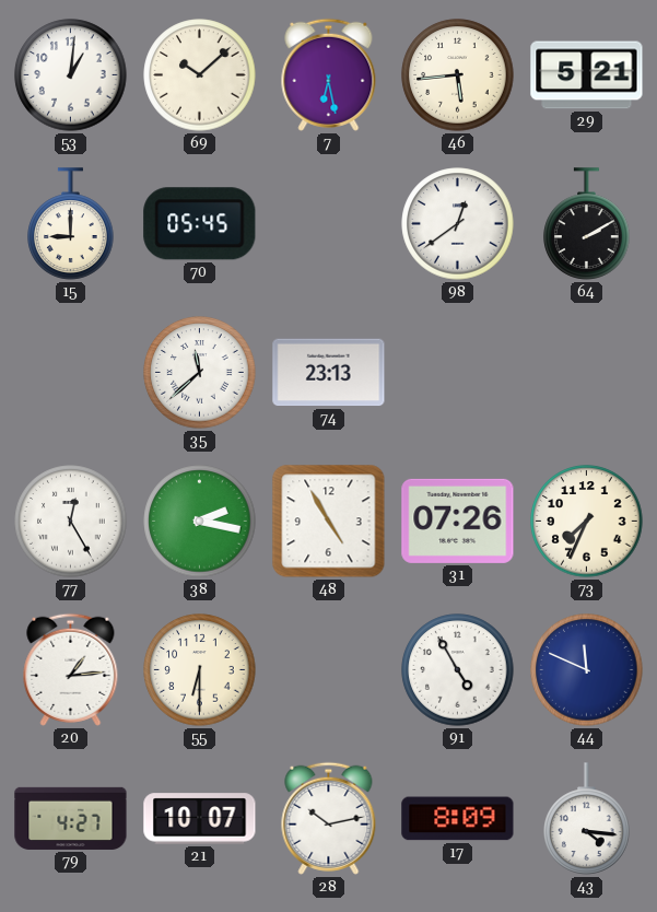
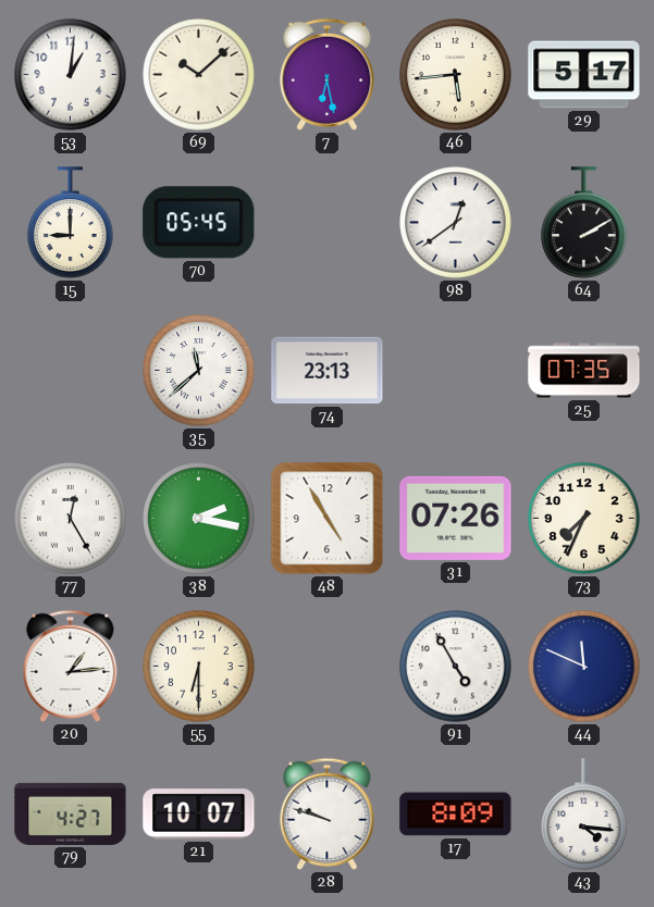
29: 5:21 -> 5:17
25: none -> 07:35
28: 10:13 -> 9:48
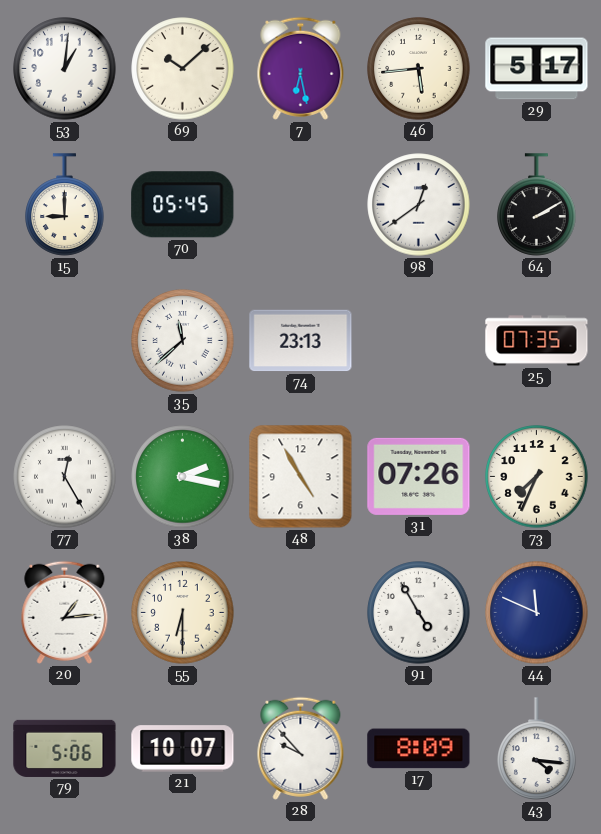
79: 4:27 -> 5:06
28: 9:48 -> 9:53
